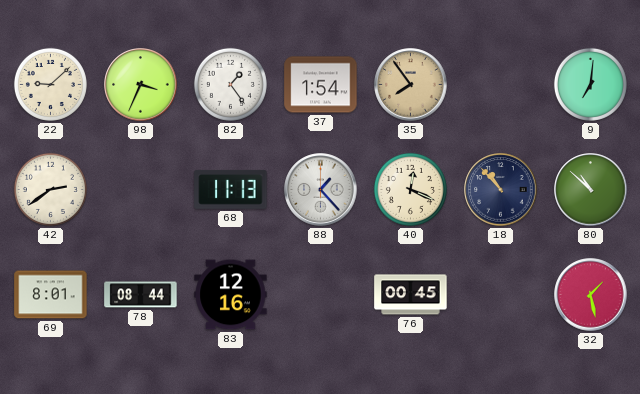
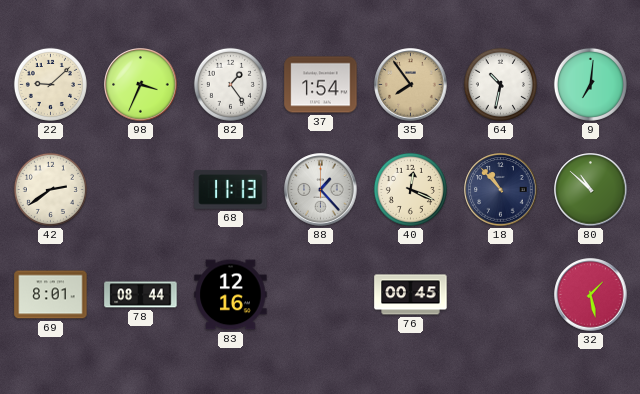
64: none -> 10:32
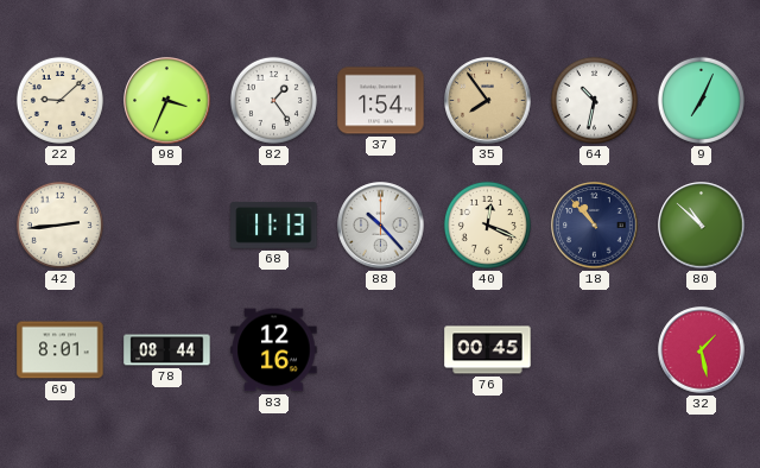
9: 7:01 -> 7:04
42: 2:39 -> 2:44
88: 1:23 -> 10:23
